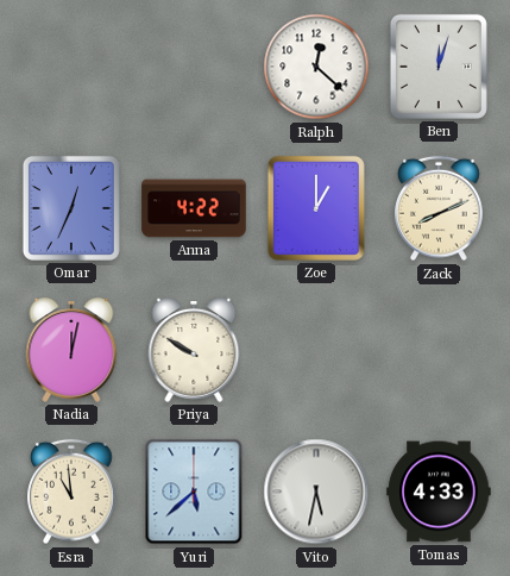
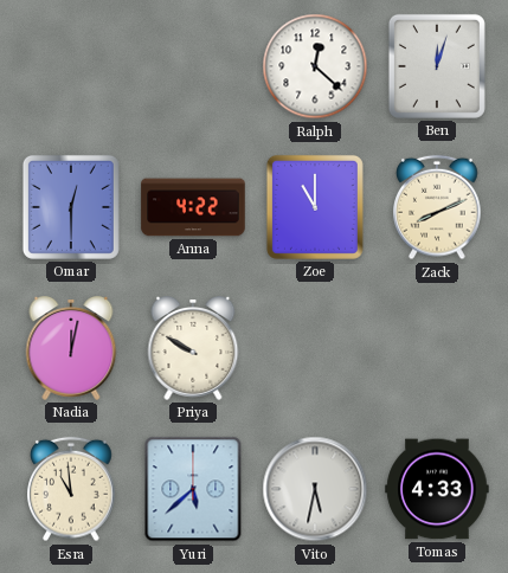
Omar: 12:34 -> 12:30
Zoe: 1:00 -> 11:00
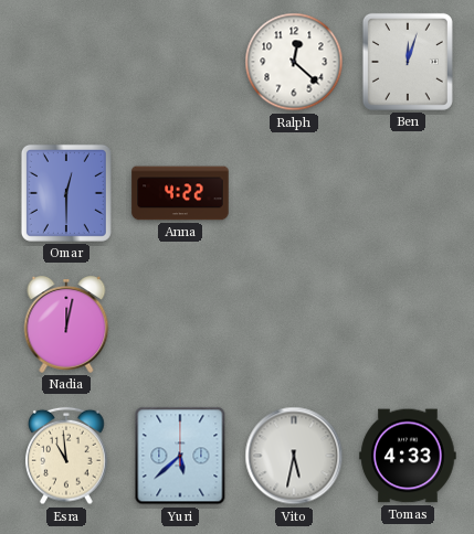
Zoe: 11:00 -> none
Zack: 8:11 -> none
Priya: 9:50 -> none
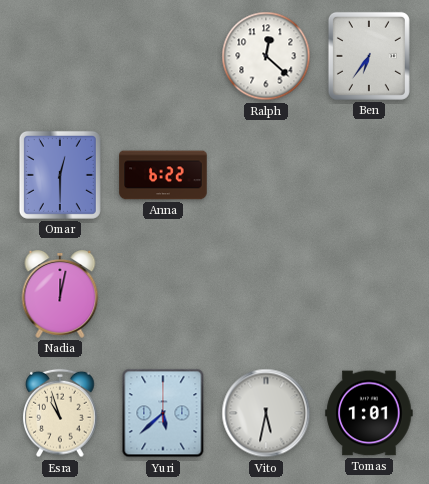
Ben: 12:03 -> 6:36
Anna: 4:22 -> 6:22
Esra: 10:59 -> 10:57
Tomas: 4:33 -> 1:01
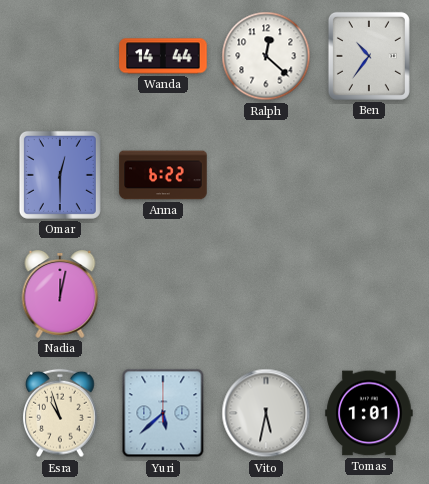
Wanda: none -> 14:44
Ben: 6:36 -> 10:36
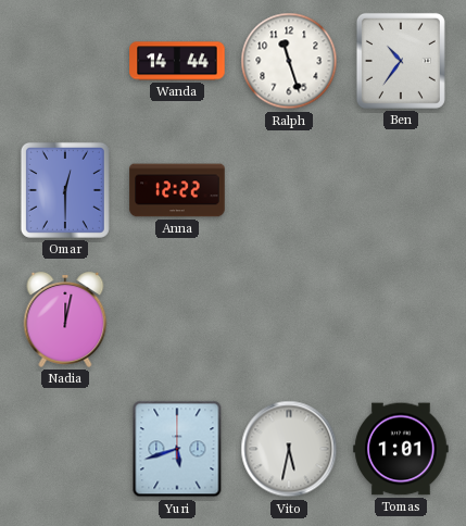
Ralph: 12:22 -> 11:27
Anna: 6:22 -> 12:22
Esra: 10:57 -> none
Yuri: 5:38 -> 5:42
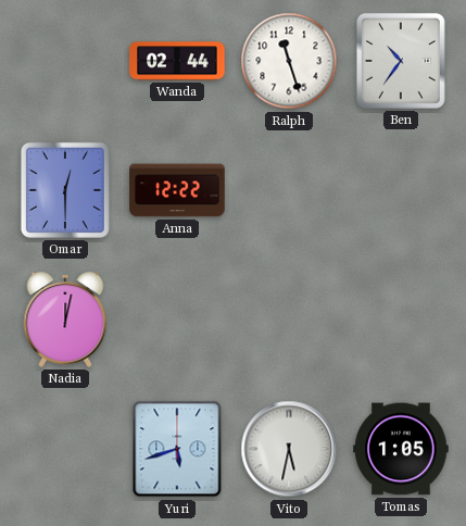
Wanda: 14:44 -> 02:44
Tomas: 1:01 -> 1:05
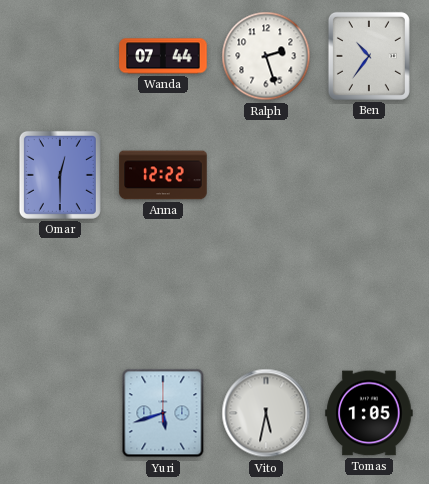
Wanda: 02:44 -> 07:44
Ralph: 11:27 -> 2:27
Nadia: 12:02 -> none
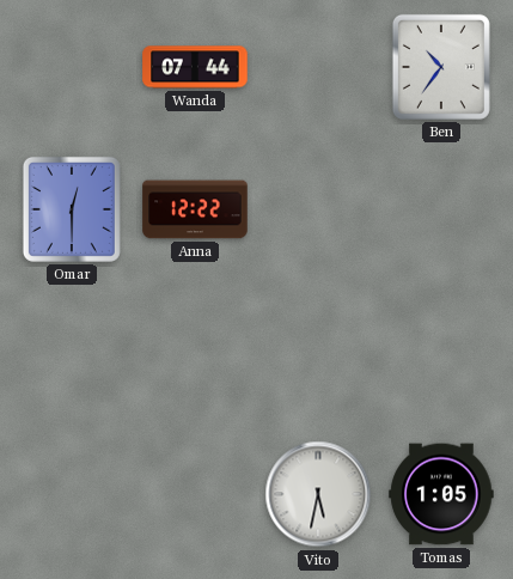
Ralph: 2:27 -> none
Yuri: 5:42 -> none
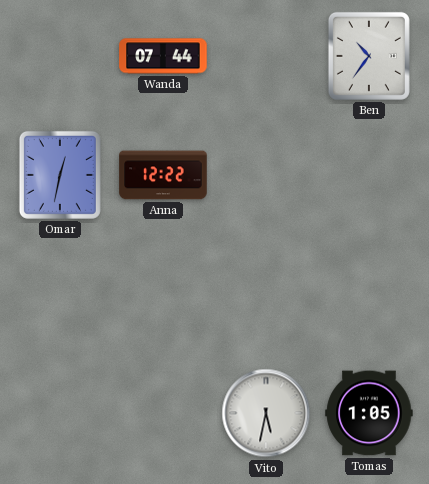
Omar: 12:30 -> 12:32
